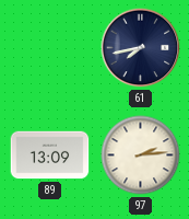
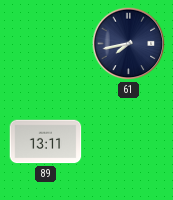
89: 13:09 -> 13:11
97: 2:14 -> none
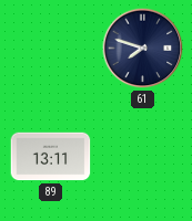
61: 7:43 -> 7:48
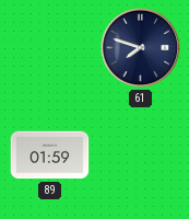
89: 13:11 -> 01:59
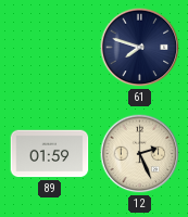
12: none -> 2:26
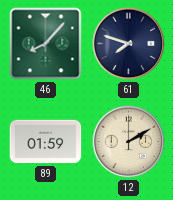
46: none -> 8:07
12: 2:26 -> 2:10
